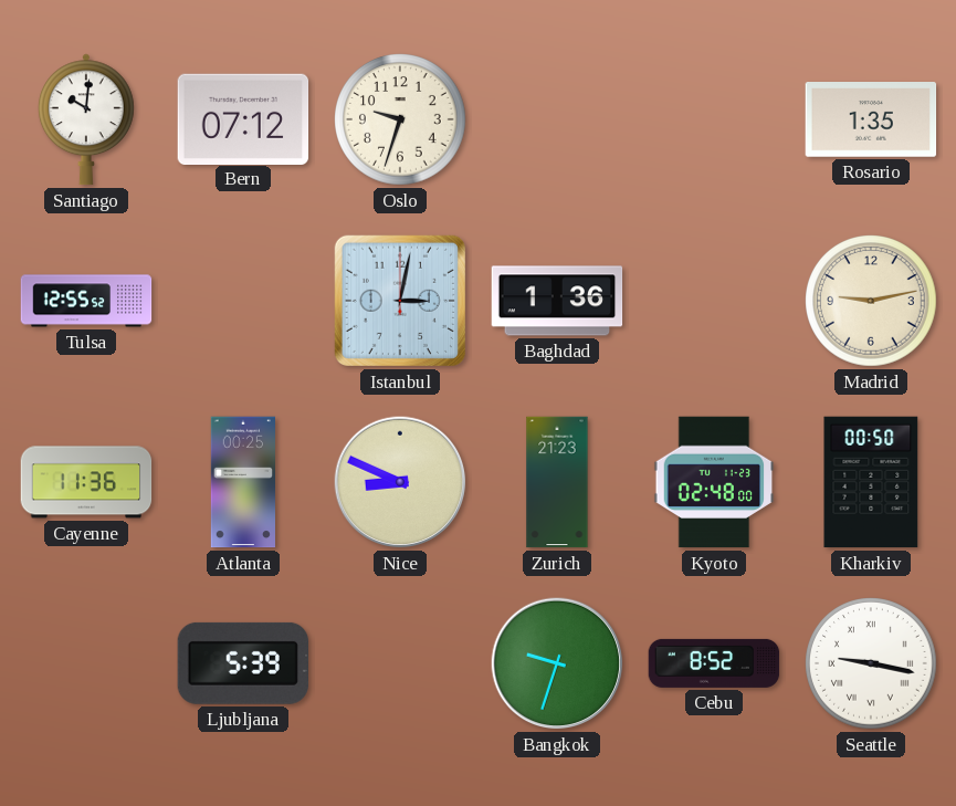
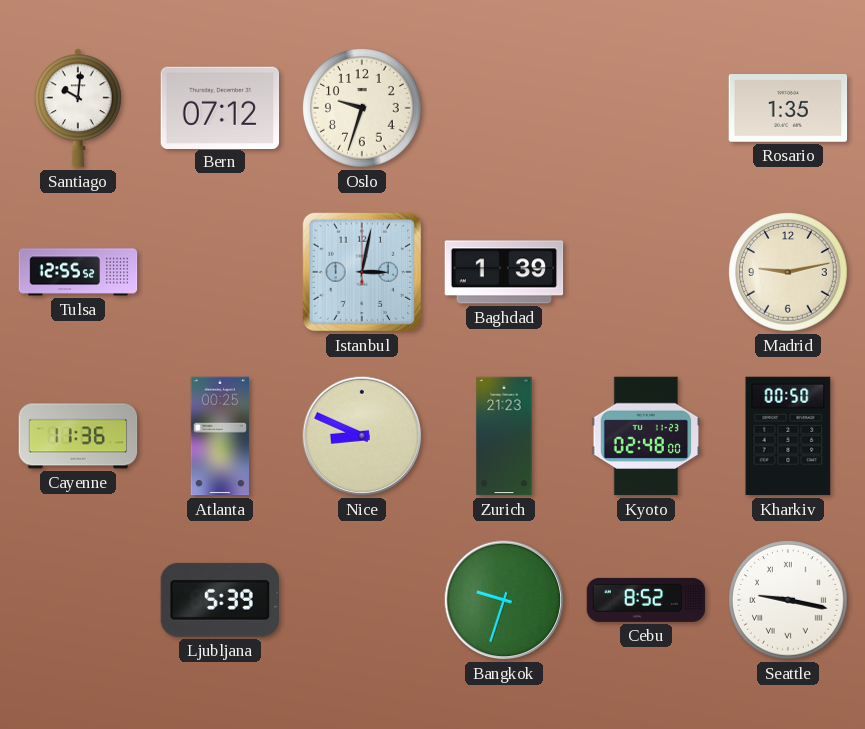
Baghdad: 1:36 -> 1:39
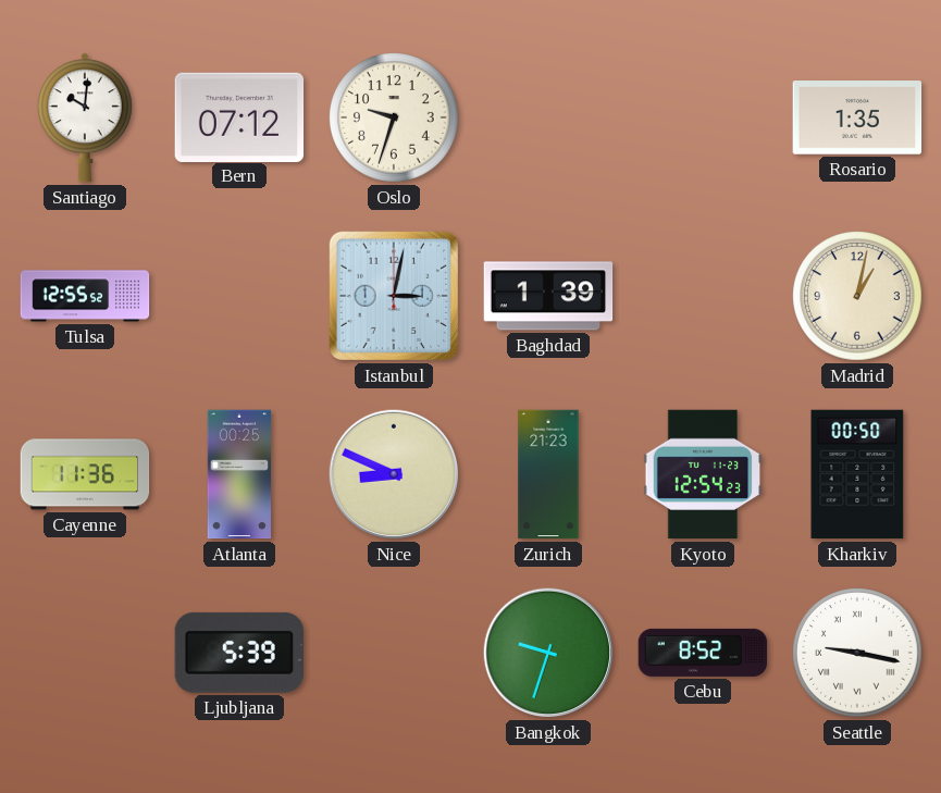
Madrid: 9:13 -> 1:02
Kyoto: 02:48 -> 12:54
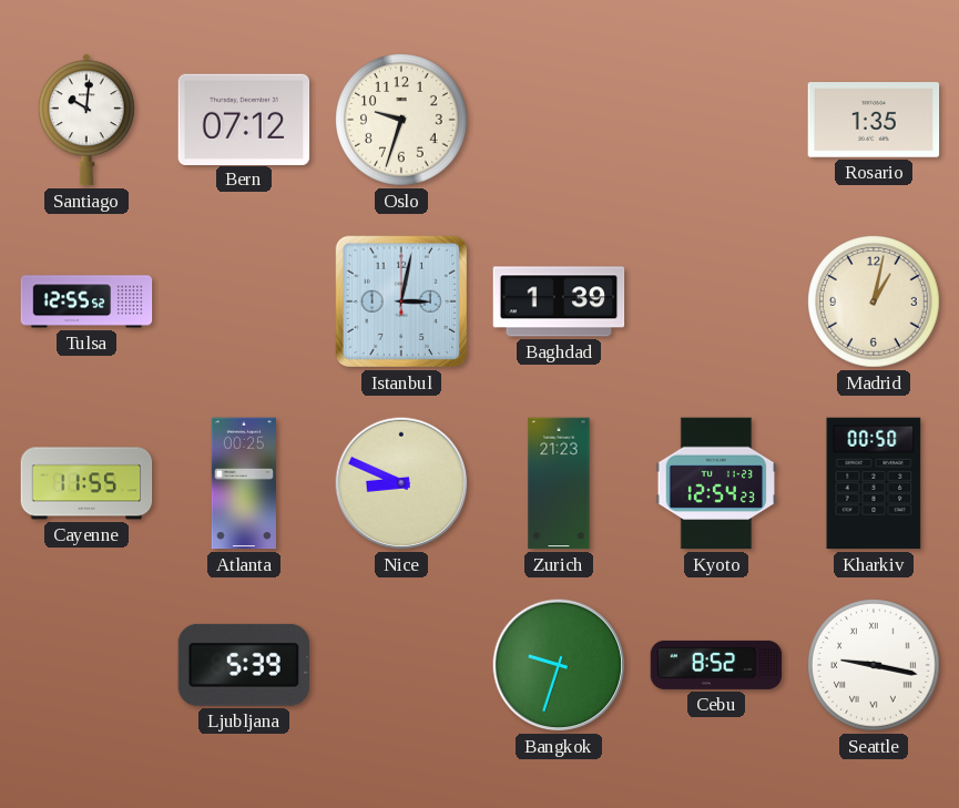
Cayenne: 11:36 -> 11:55
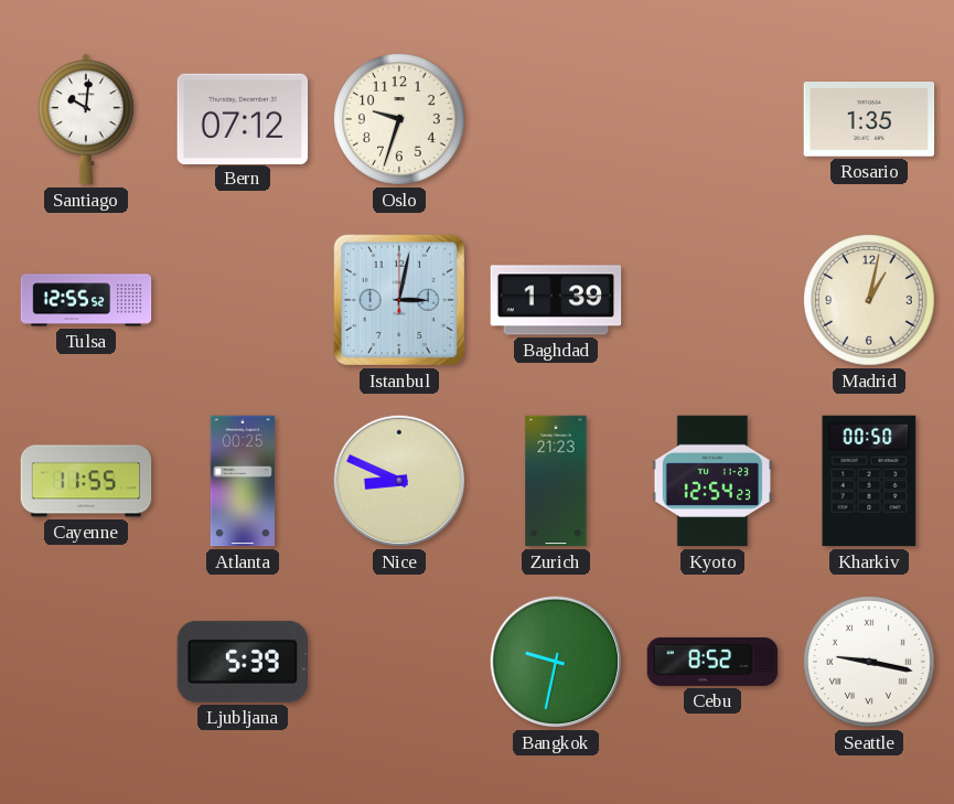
Bangkok: 9:33 -> 9:32
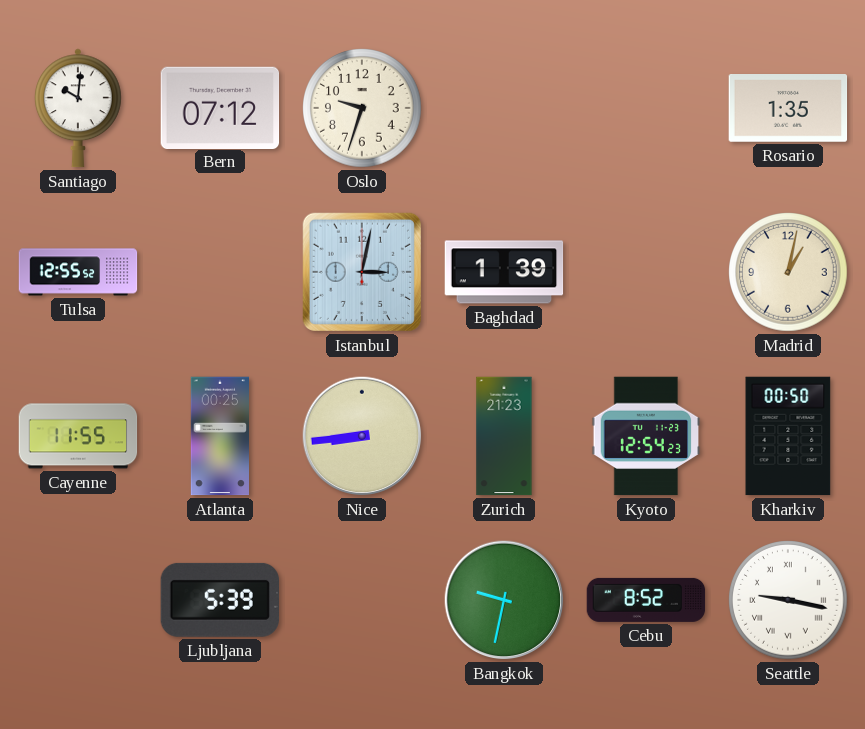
Nice: 8:49 -> 8:44
